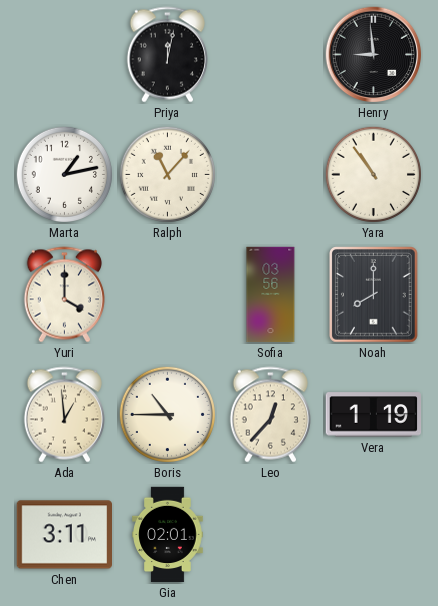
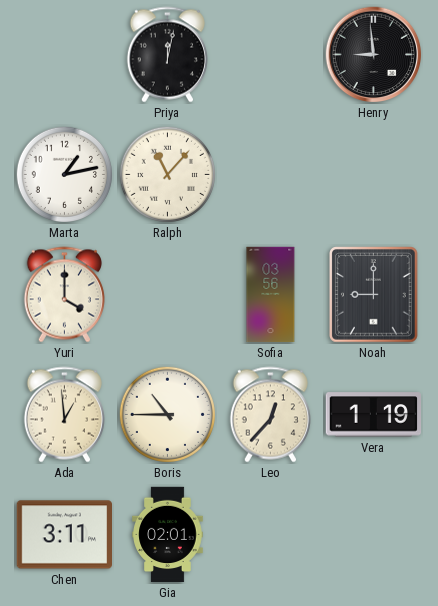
Yara: 10:54 -> none
Noah: 8:00 -> 9:00
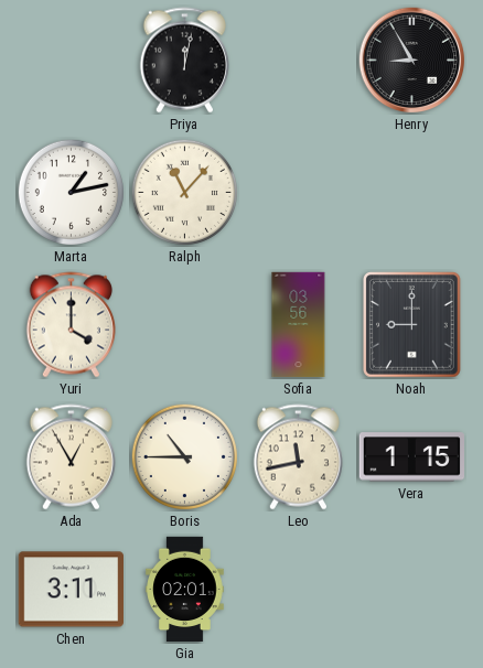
Henry: 8:59 -> 8:55
Ada: 12:59 -> 12:55
Leo: 12:37 -> 11:43
Vera: 1:19 -> 1:15
